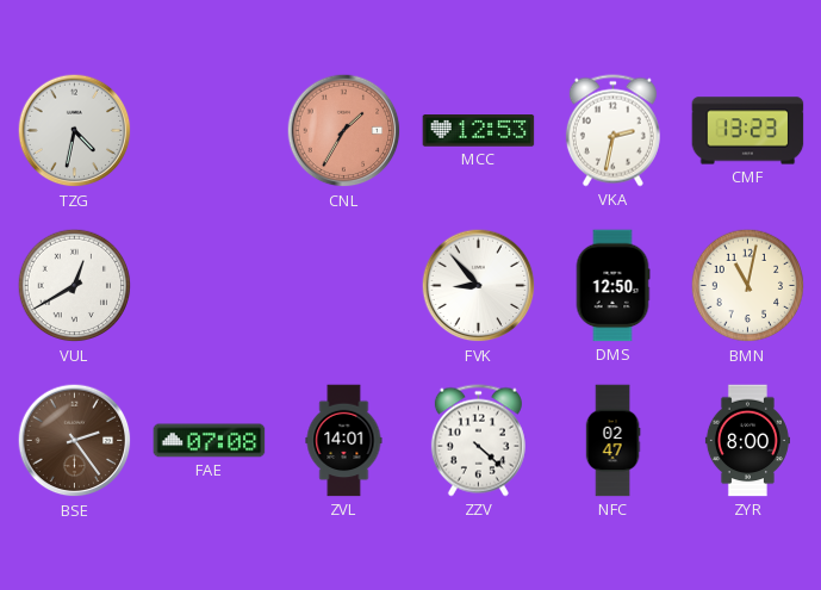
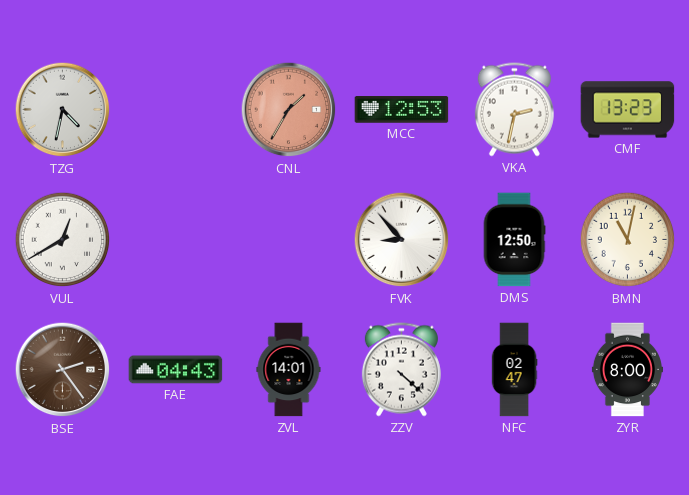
FAE: 07:08 -> 04:43
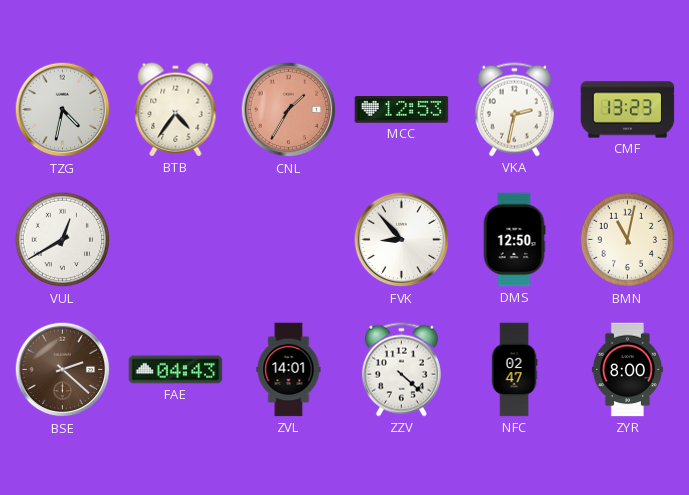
BTB: none -> 4:36
BSE: 2:24 -> 2:22
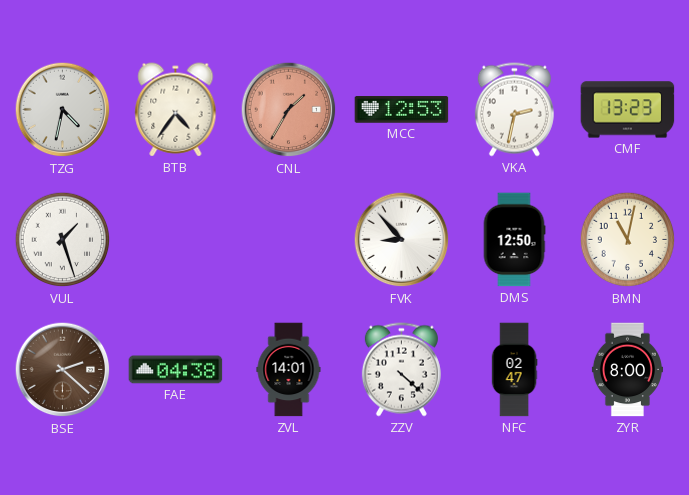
VUL: 12:40 -> 1:27
FAE: 04:43 -> 04:38
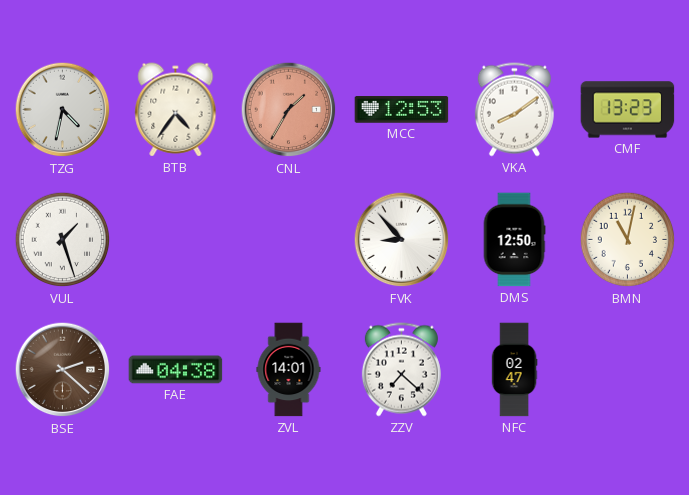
VKA: 2:32 -> 8:09
ZZV: 4:22 -> 7:22
ZYR: 8:00 -> none
